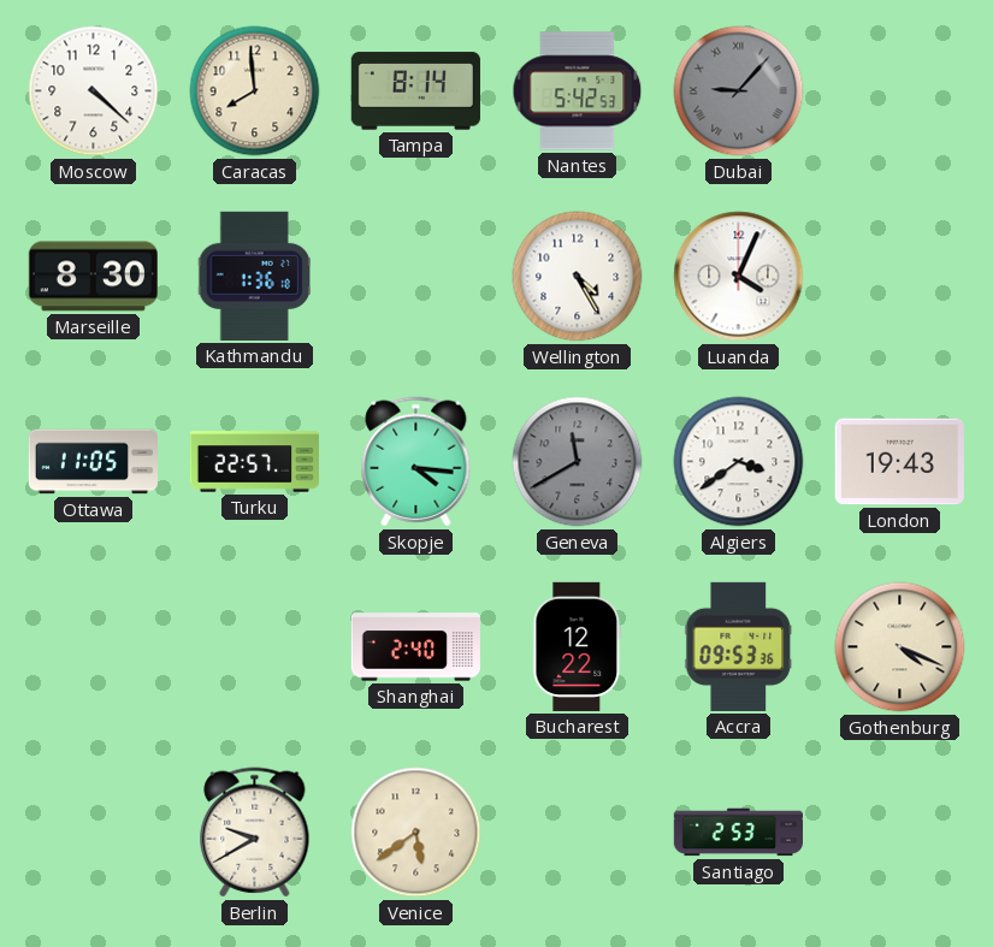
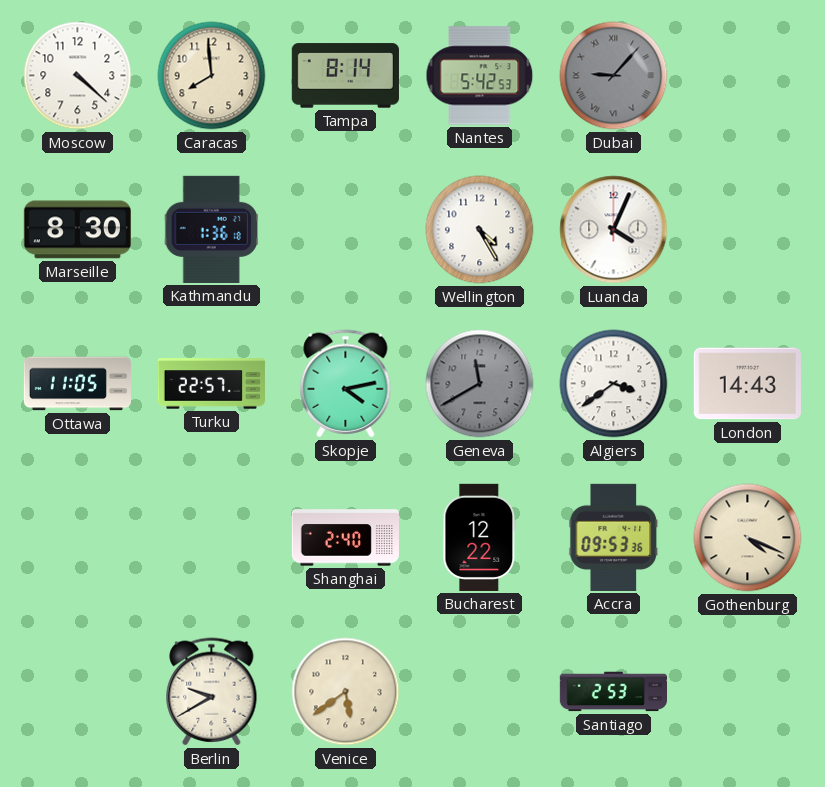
Skopje: 4:16 -> 4:13
London: 19:43 -> 14:43
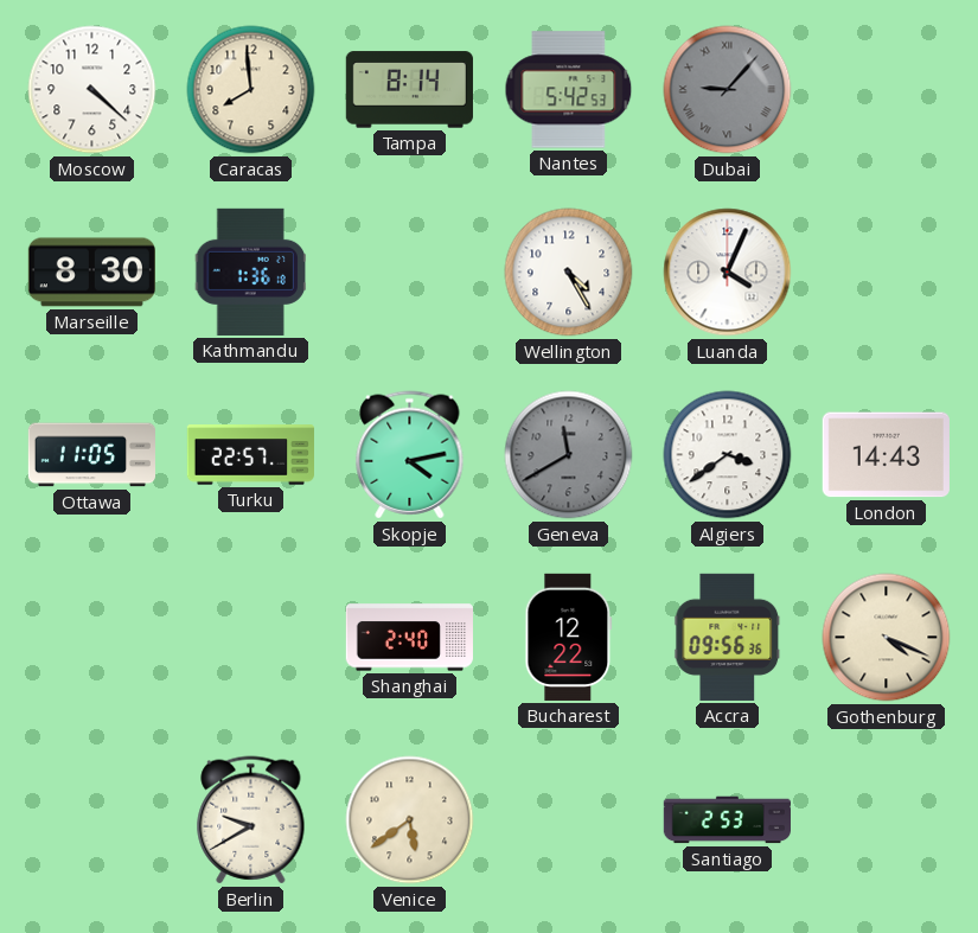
Accra: 09:53 -> 09:56
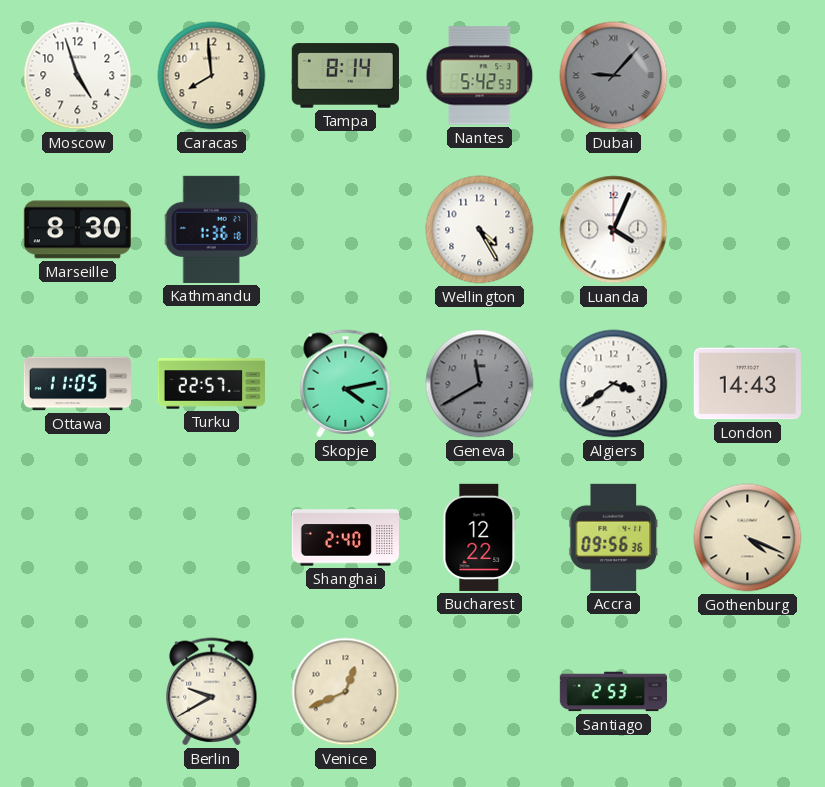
Moscow: 4:22 -> 4:57
Venice: 5:39 -> 12:41
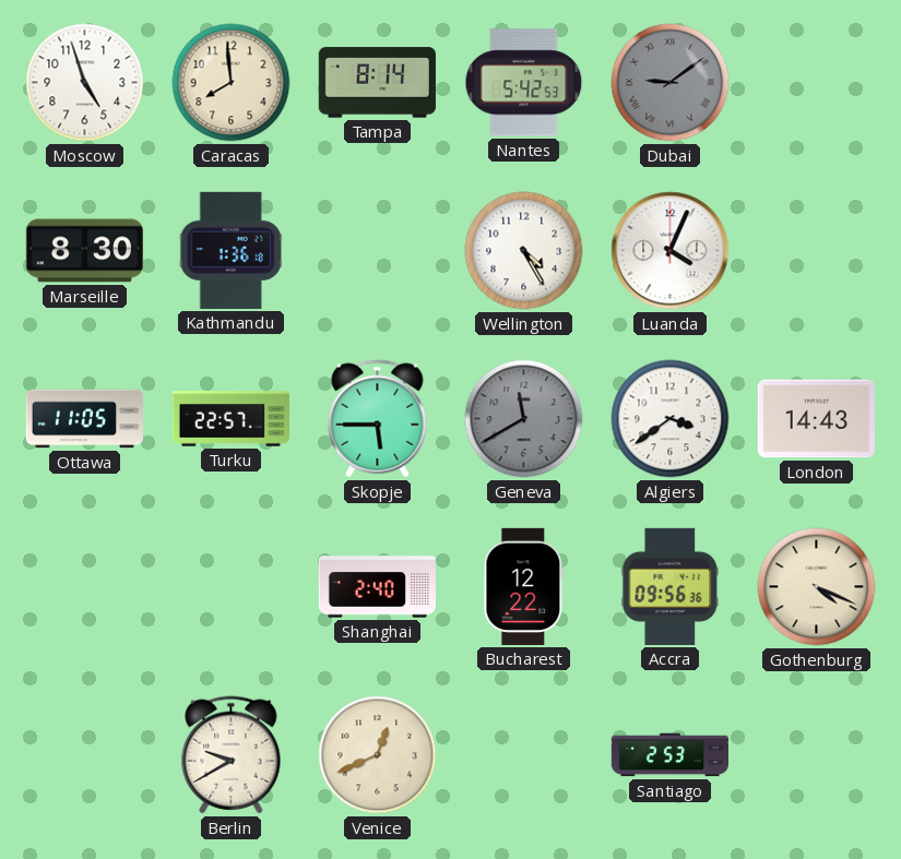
Dubai: 9:07 -> 9:09
Skopje: 4:13 -> 5:45
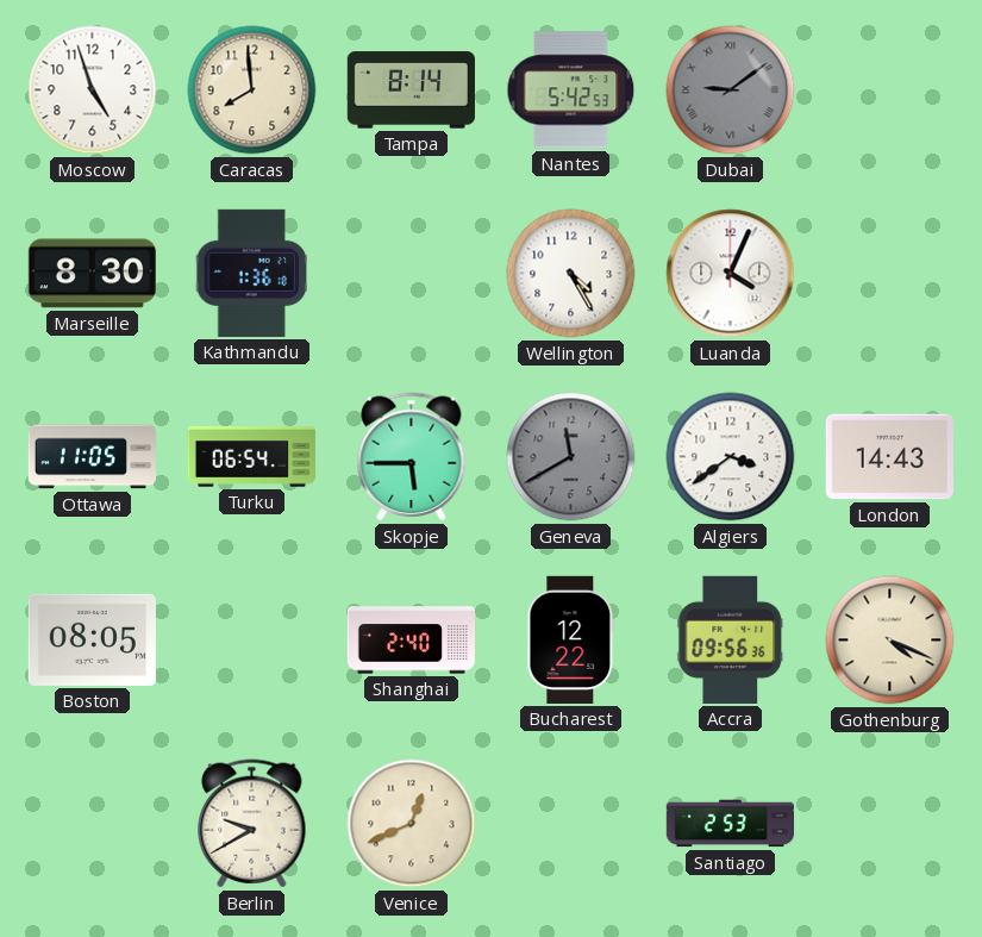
Turku: 22:57 -> 06:54
Boston: none -> 08:05
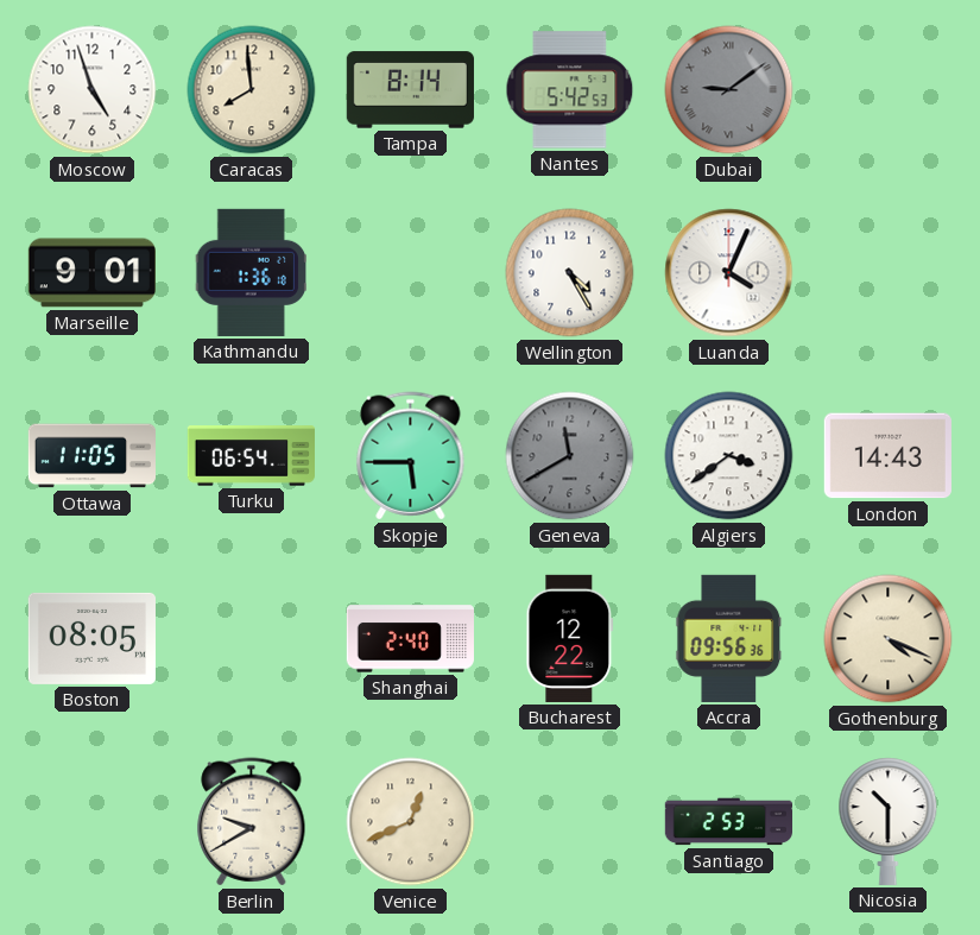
Marseille: 8:30 -> 9:01
Nicosia: none -> 10:30
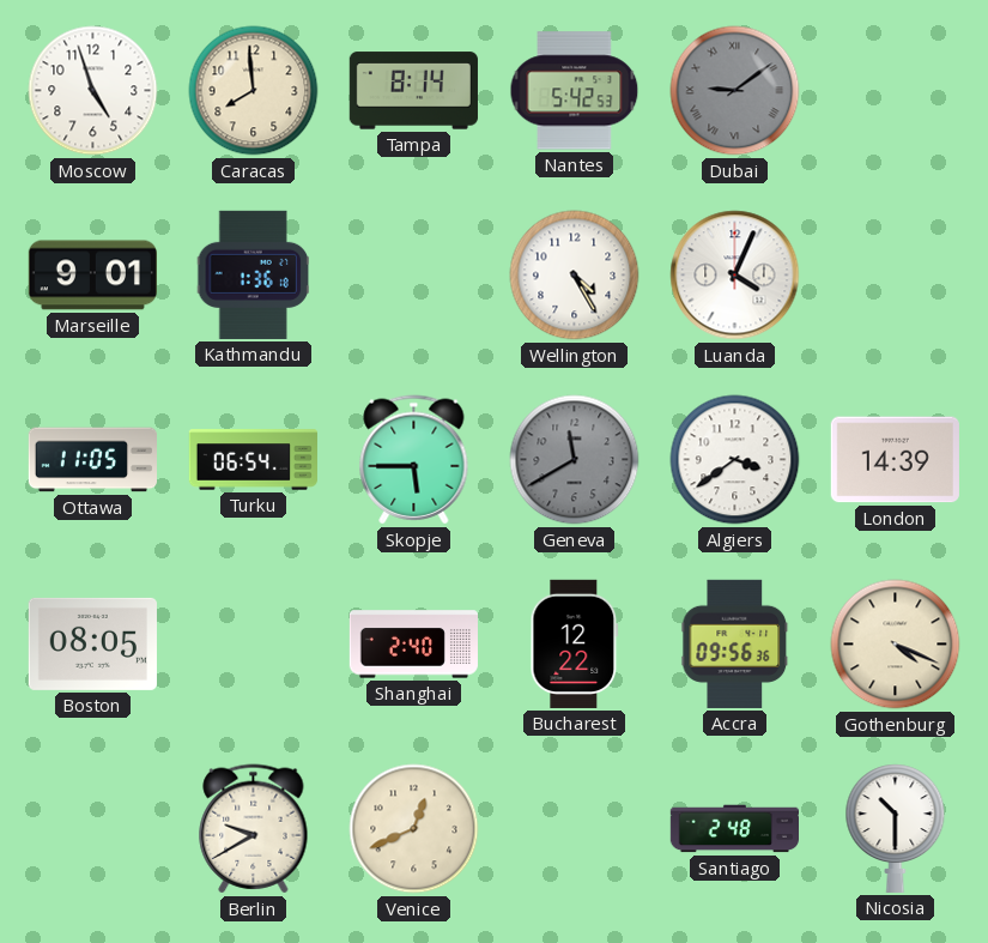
London: 14:43 -> 14:39
Santiago: 2:53 -> 2:48
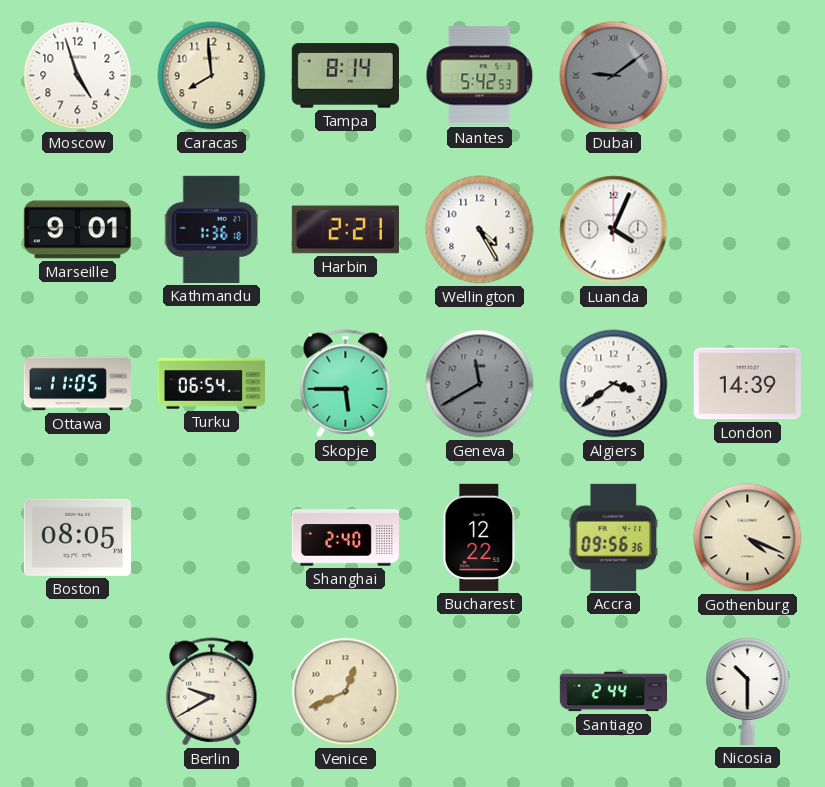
Harbin: none -> 2:21
Santiago: 2:48 -> 2:44
